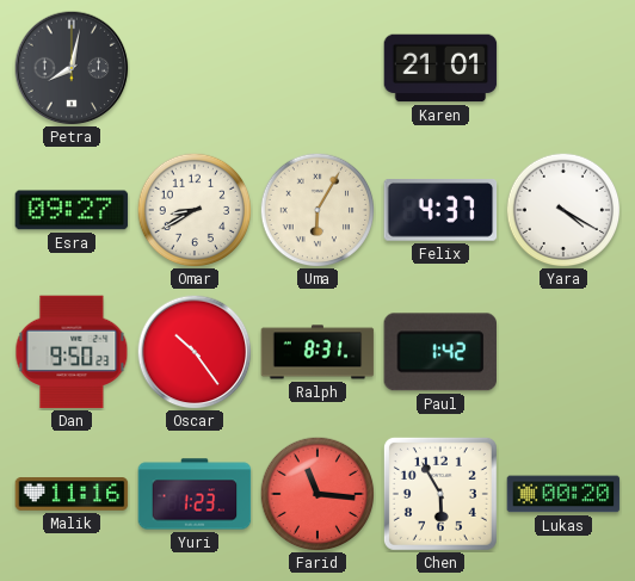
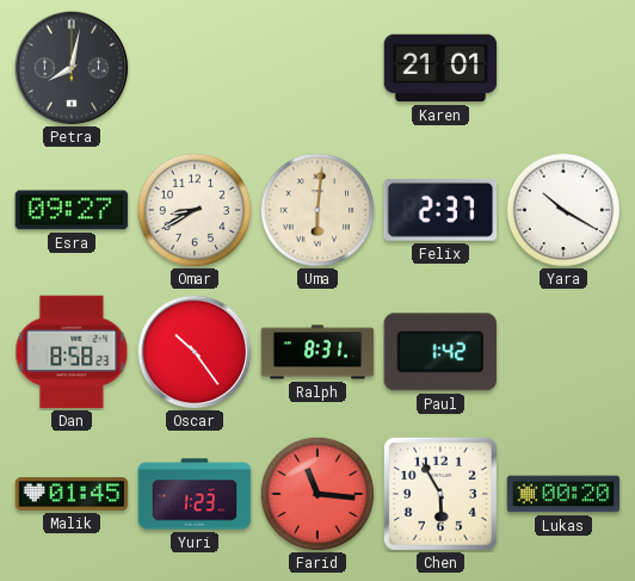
Uma: 6:05 -> 6:01
Felix: 4:37 -> 2:37
Yara: 4:20 -> 10:20
Dan: 9:50 -> 8:58
Malik: 11:16 -> 01:45
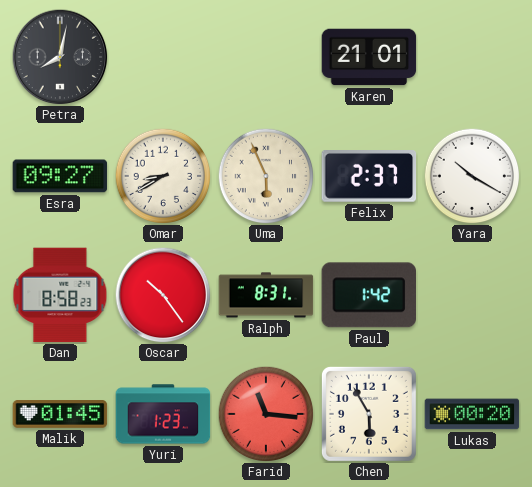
Uma: 6:01 -> 5:56
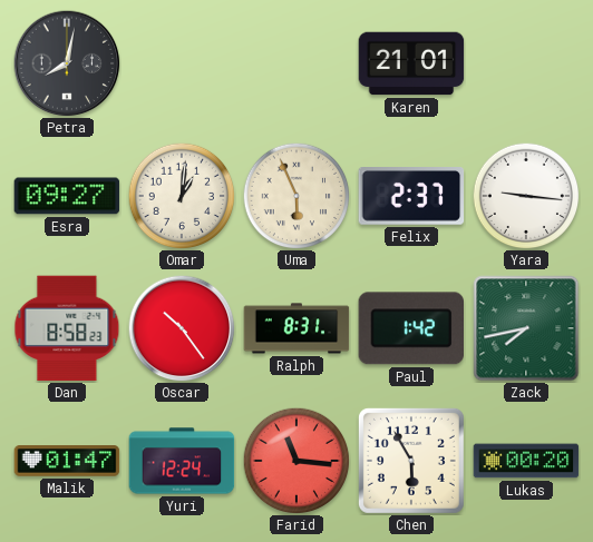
Omar: 8:40 -> 1:01
Yara: 10:20 -> 9:16
Zack: none -> 7:43
Malik: 01:45 -> 01:47
Yuri: 1:23 -> 12:24
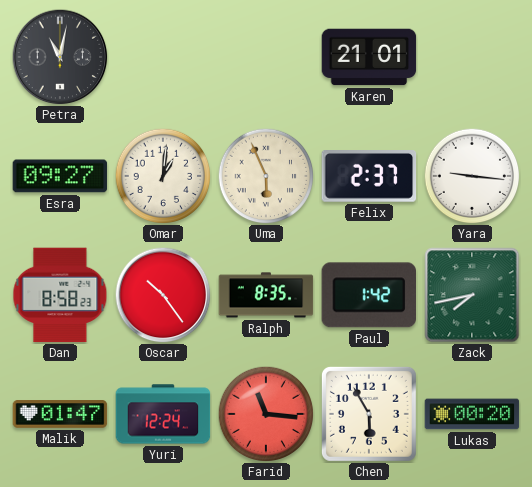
Petra: 8:02 -> 11:02
Ralph: 8:31 -> 8:35
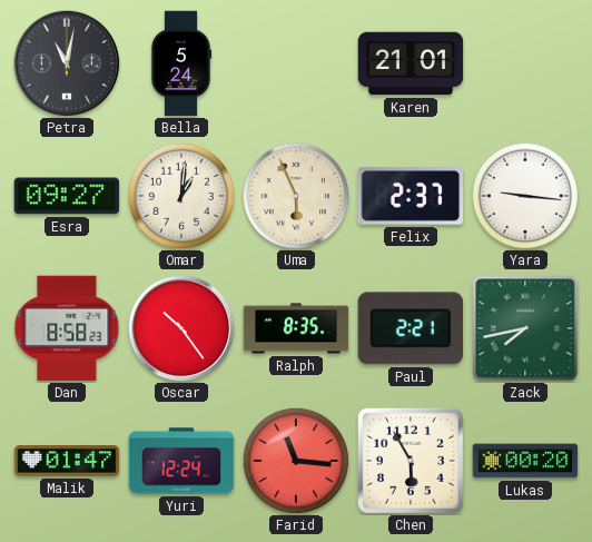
Bella: none -> 5:24
Paul: 1:42 -> 2:21
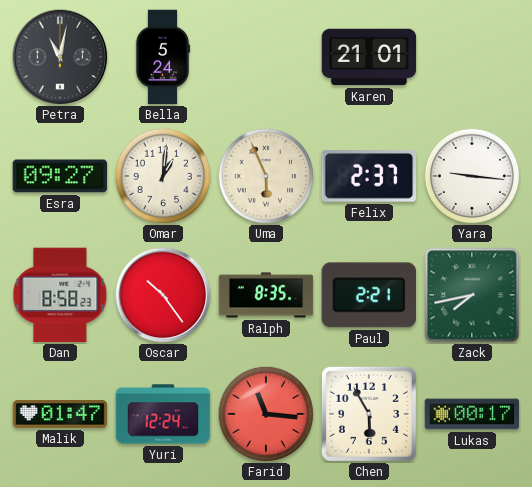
Lukas: 00:20 -> 00:17
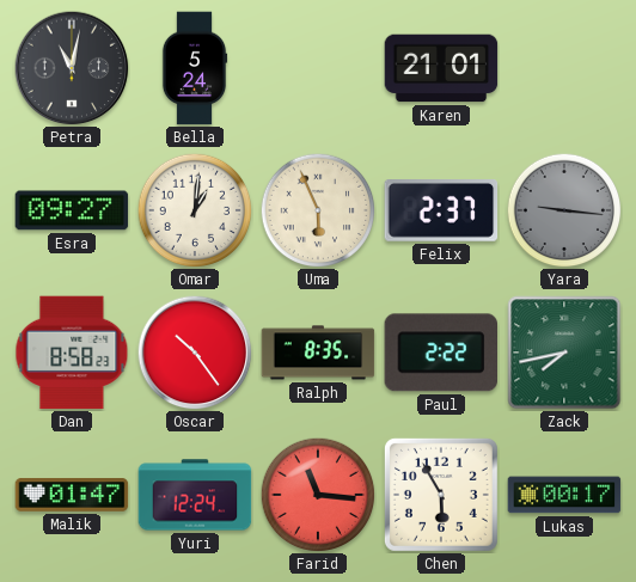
Yara dial: white -> grey
Paul: 2:21 -> 2:22
